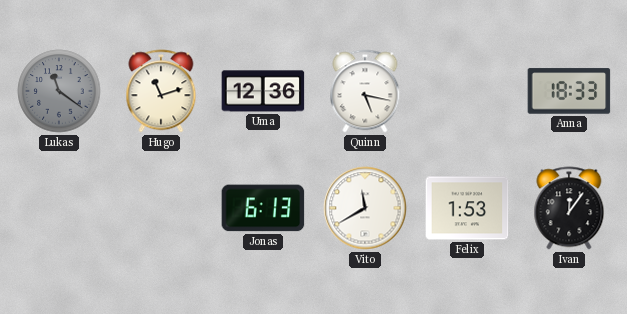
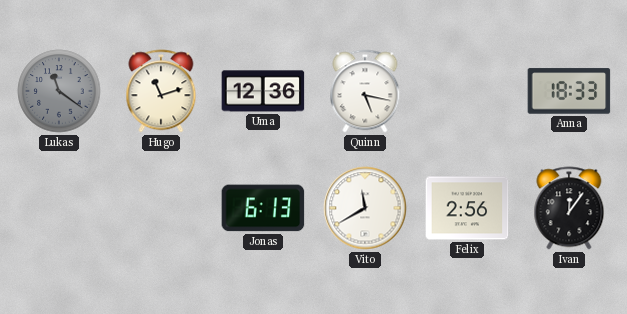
Felix: 1:53 -> 2:56
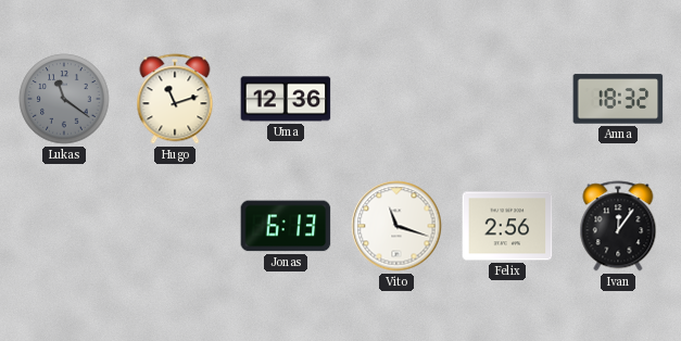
Quinn: 5:17 -> none
Anna: 18:33 -> 18:32
Vito: 11:40 -> 11:18
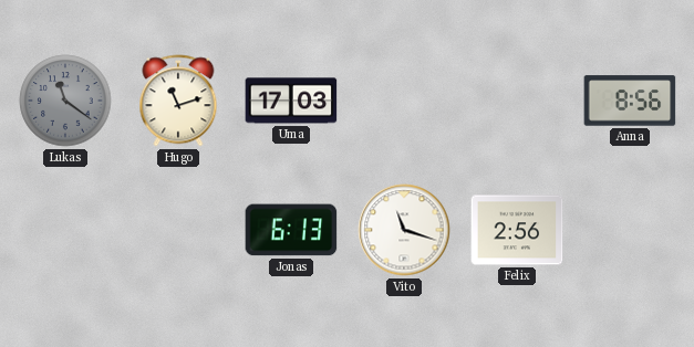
Uma: 12:36 -> 17:03
Anna: 18:32 -> 8:56
Ivan: 12:06 -> none
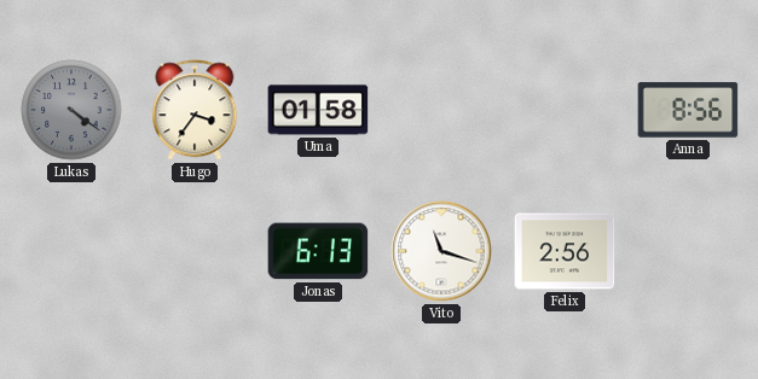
Lukas: 11:21 -> 4:21
Hugo: 11:12 -> 3:36
Uma: 17:03 -> 01:58
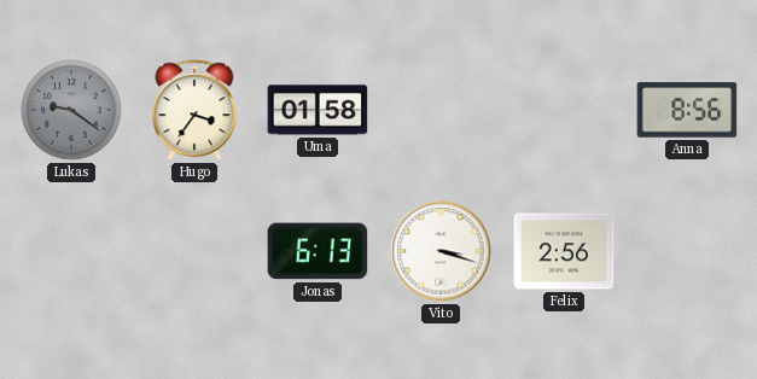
Lukas: 4:21 -> 9:21
Vito: 11:18 -> 3:18
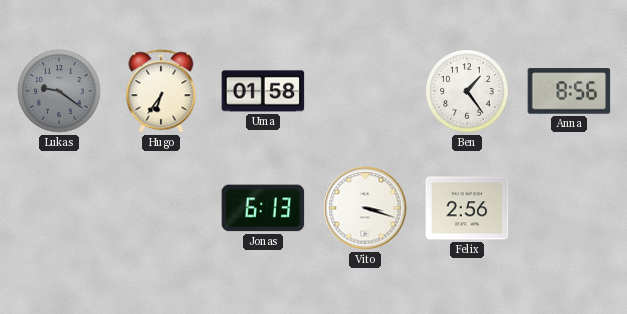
Hugo: 3:36 -> 6:36
Ben: none -> 1:24
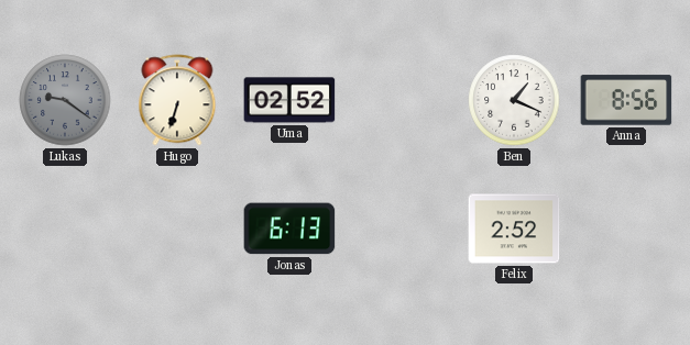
Hugo: 6:36 -> 6:33
Uma: 01:58 -> 02:52
Ben: 1:24 -> 1:19
Vito: 3:18 -> none
Felix: 2:56 -> 2:52
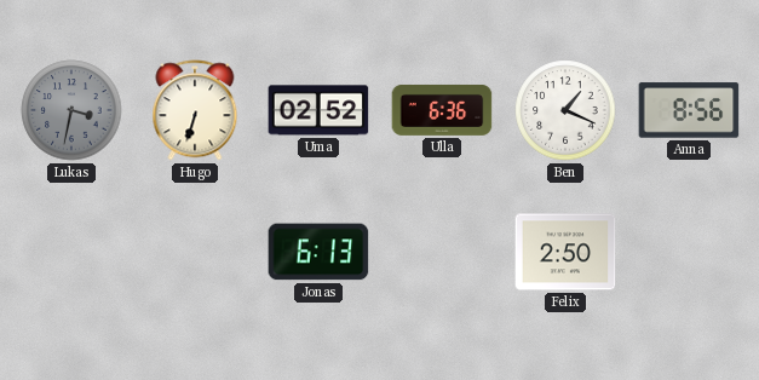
Lukas: 9:21 -> 3:32
Ulla: none -> 6:36
Felix: 2:52 -> 2:50
